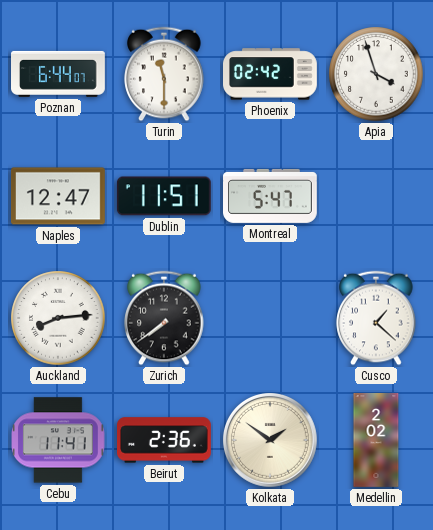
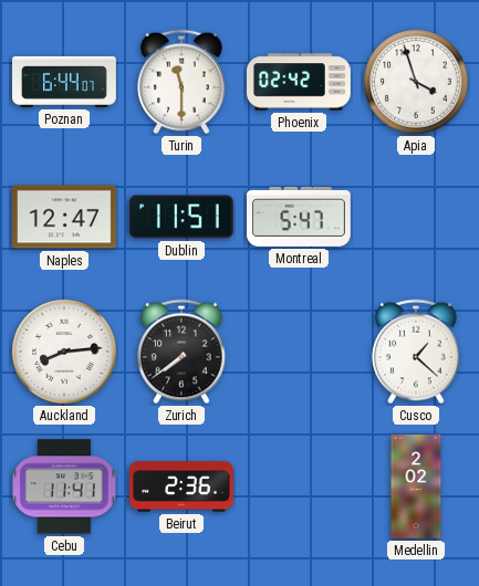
Kolkata: 1:51 -> none
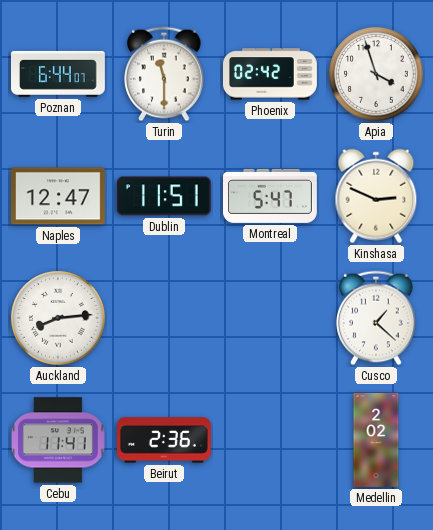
Kinshasa: none -> 2:49
Zurich: 7:39 -> none
